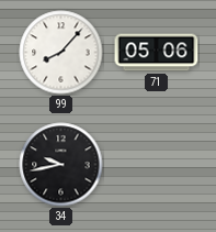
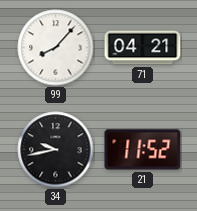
71: 05:06 -> 04:21
21: none -> 11:52
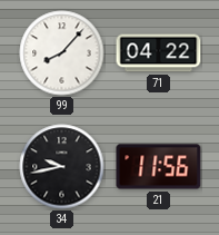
71: 04:21 -> 04:22
21: 11:52 -> 11:56
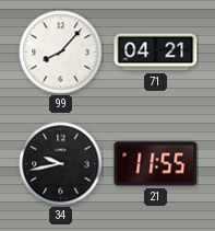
71: 04:22 -> 04:21
21: 11:56 -> 11:55
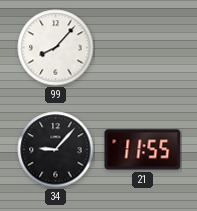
71: 04:21 -> none
34: 9:43 -> 9:07
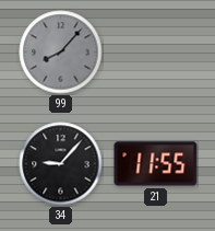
99 dial: white -> grey
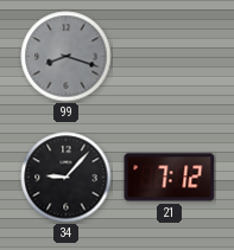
99: 8:07 -> 8:18
21: 11:55 -> 7:12
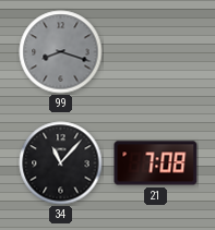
34: 9:07 -> 11:07
21: 7:12 -> 7:08
